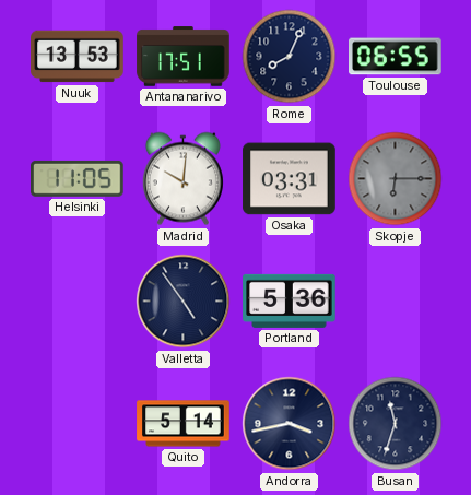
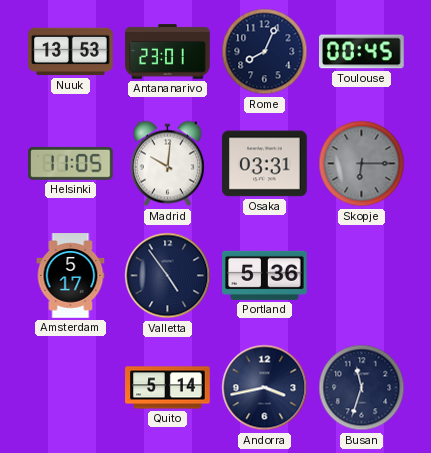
Antananarivo: 17:51 -> 23:01
Toulouse: 06:55 -> 00:45
Amsterdam: none -> 5:17
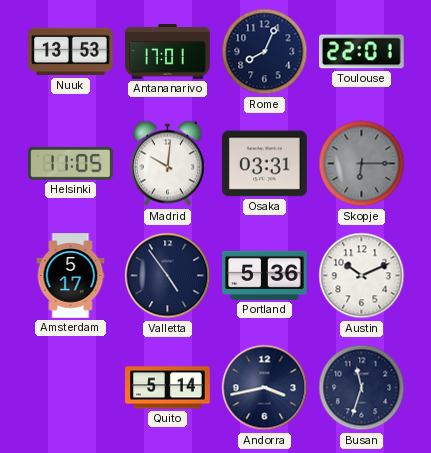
Antananarivo: 23:01 -> 17:01
Toulouse: 00:45 -> 22:01
Austin: none -> 10:11
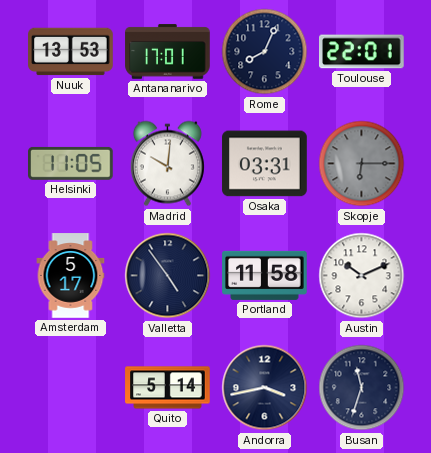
Portland: 5:36 -> 11:58
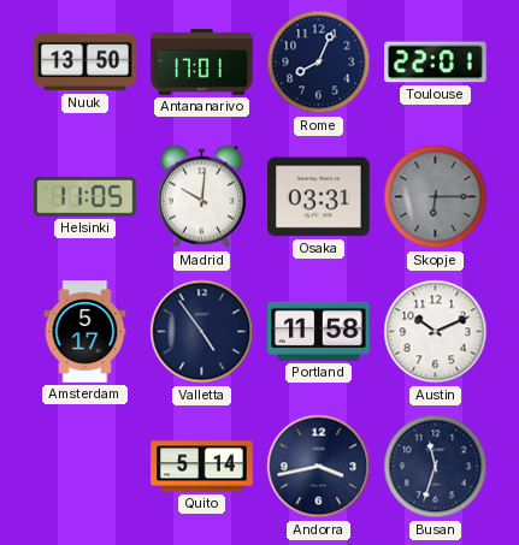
Nuuk: 13:53 -> 13:50
